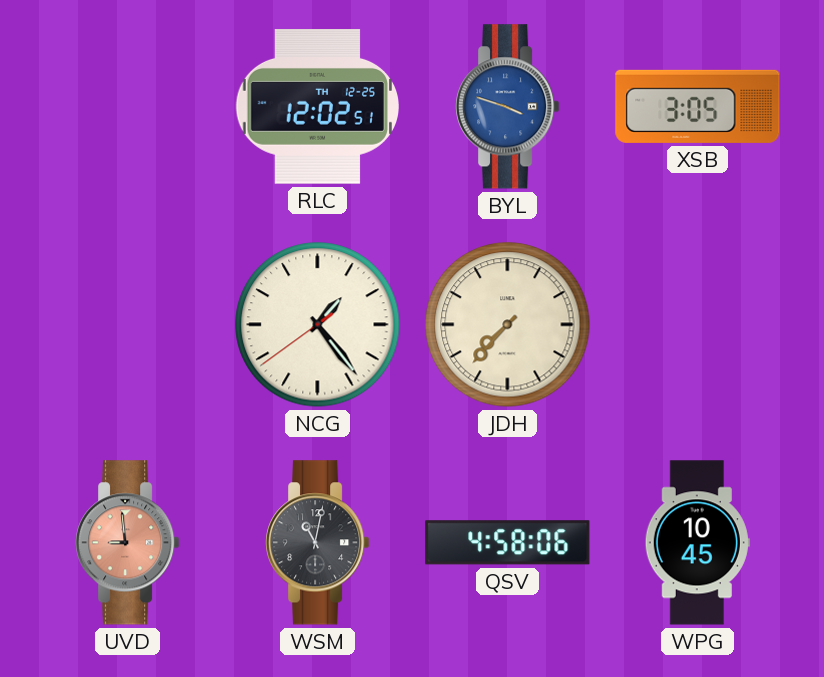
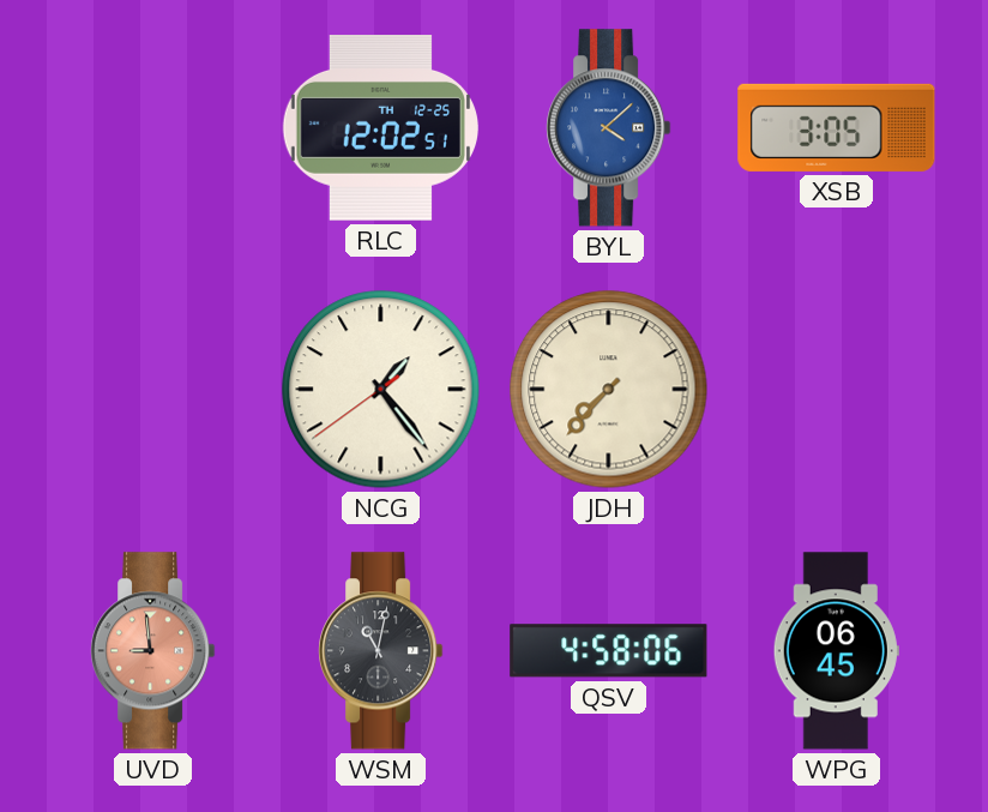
BYL: 3:48 -> 4:08
WPG: 10:45 -> 06:45
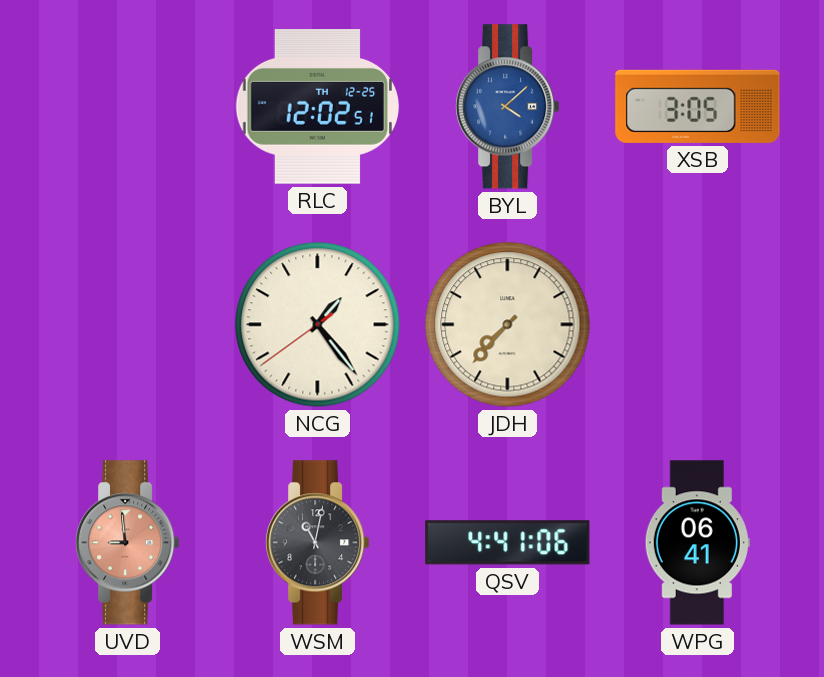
QSV: 4:58 -> 4:41
WPG: 06:45 -> 06:41
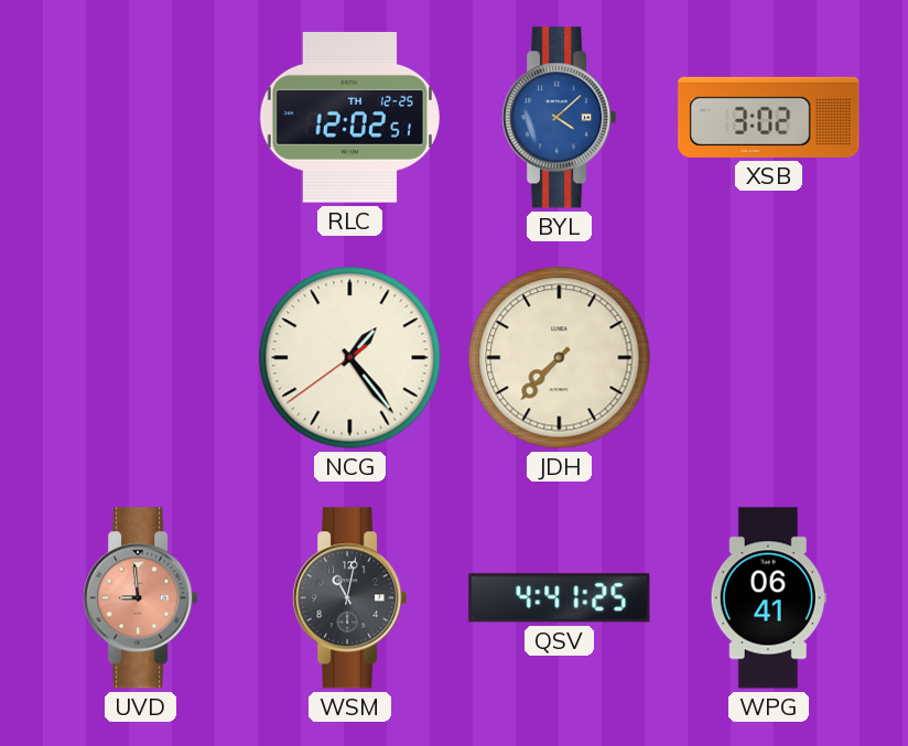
XSB: 3:05 -> 3:02
QSV: 4:41:06 -> 4:41:25
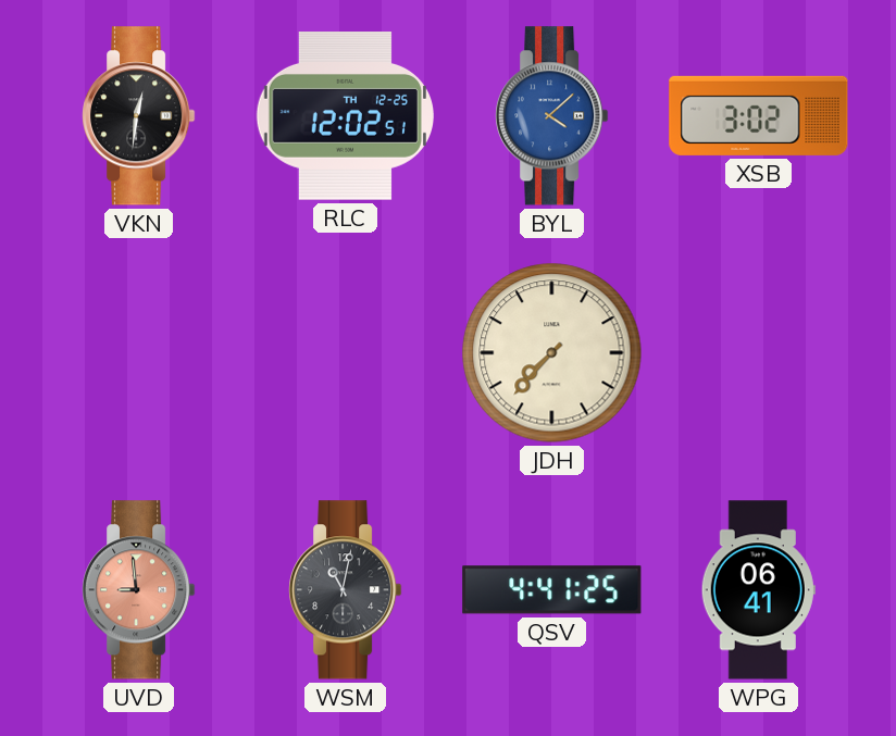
VKN: none -> 12:31
NCG: 1:23 -> none
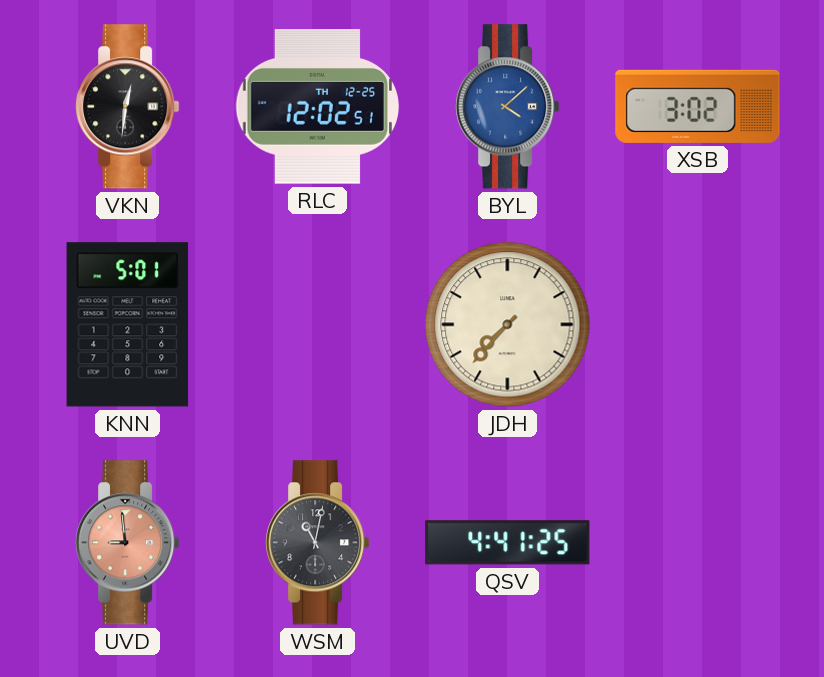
KNN: none -> 5:01
WPG: 06:41 -> none
